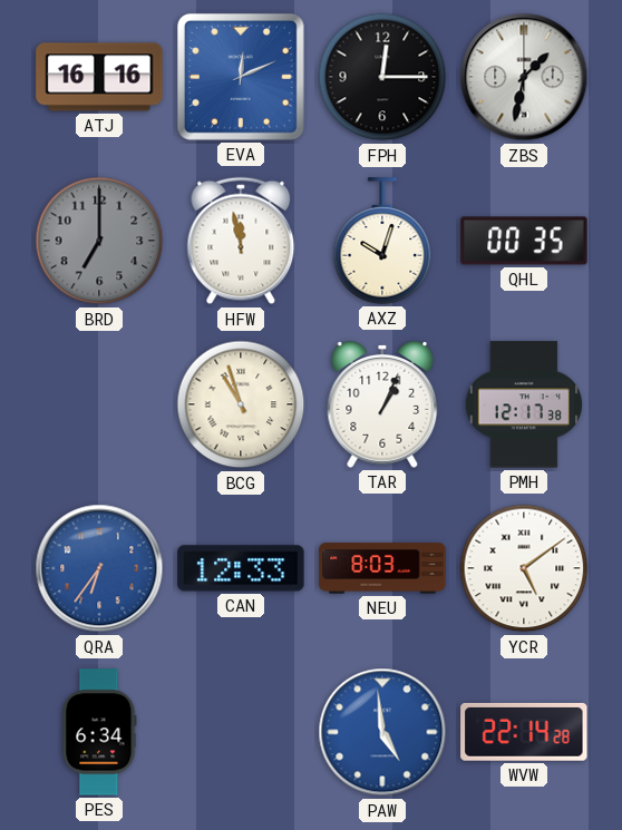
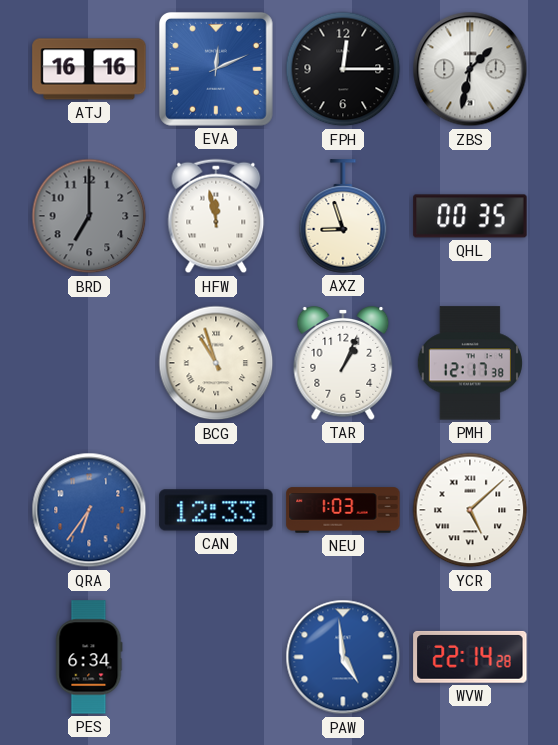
AXZ: 10:03 -> 8:57
NEU: 8:03 -> 1:03
YCR: 5:09 -> 5:08
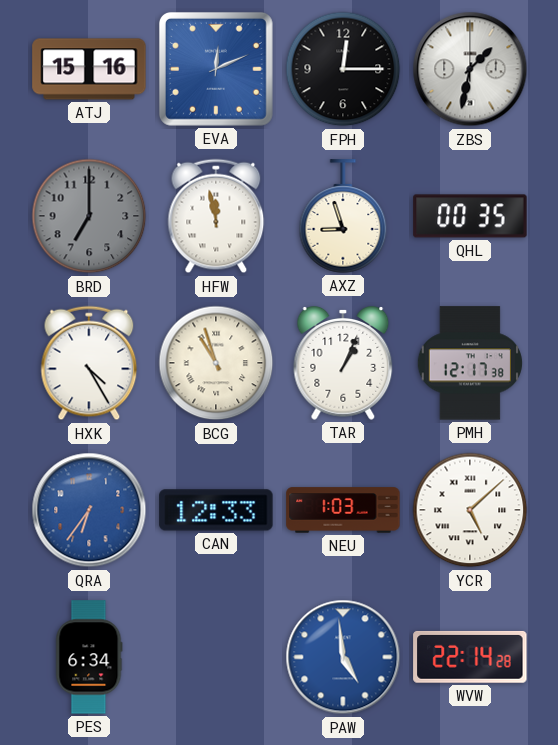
ATJ: 16:16 -> 15:16
HXK: none -> 4:25
